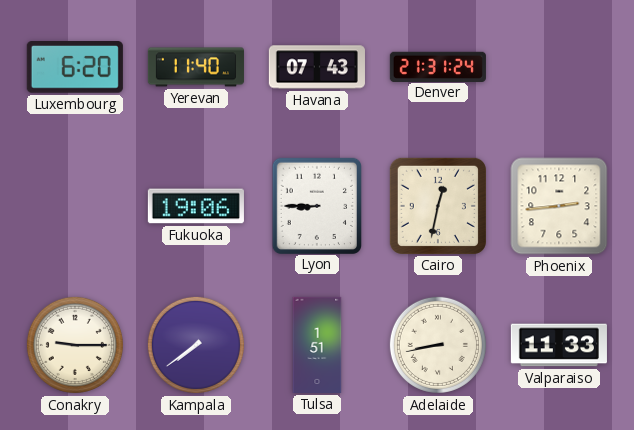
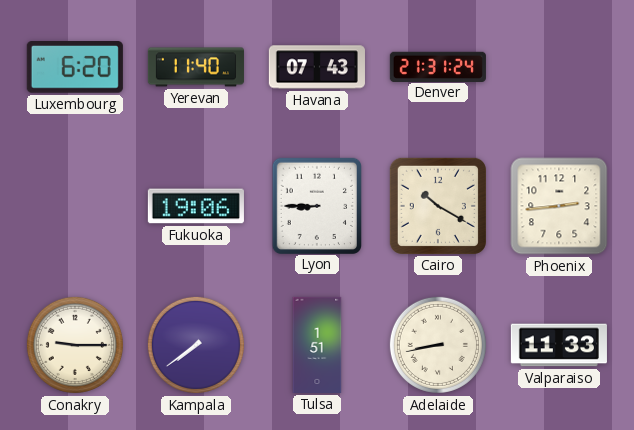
Cairo: 12:32 -> 10:20
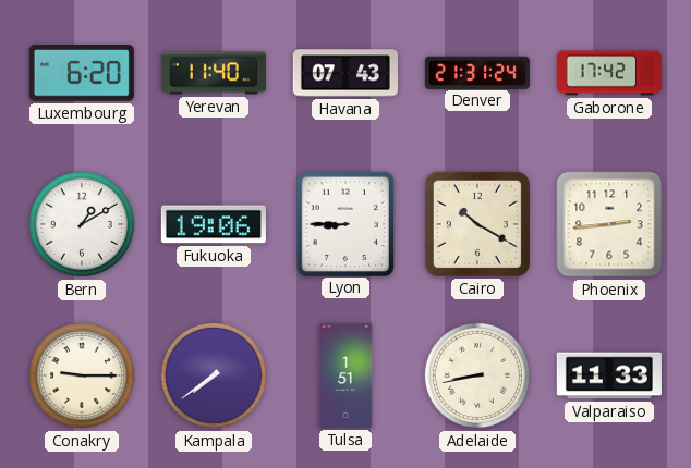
Gaborone: none -> 17:42
Bern: none -> 1:10
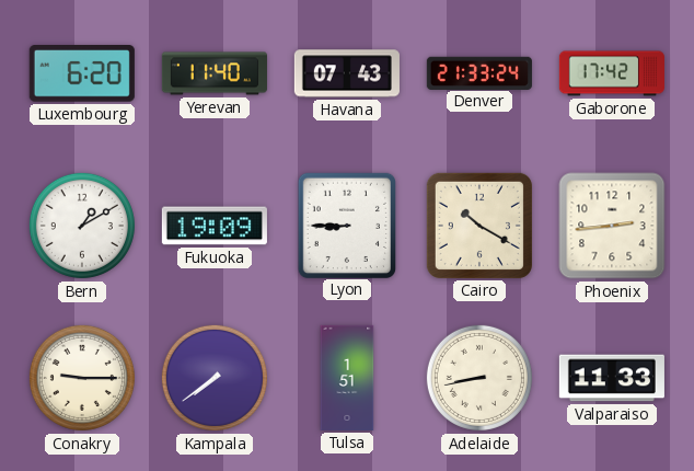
Denver: 21:31 -> 21:33
Fukuoka: 19:06 -> 19:09
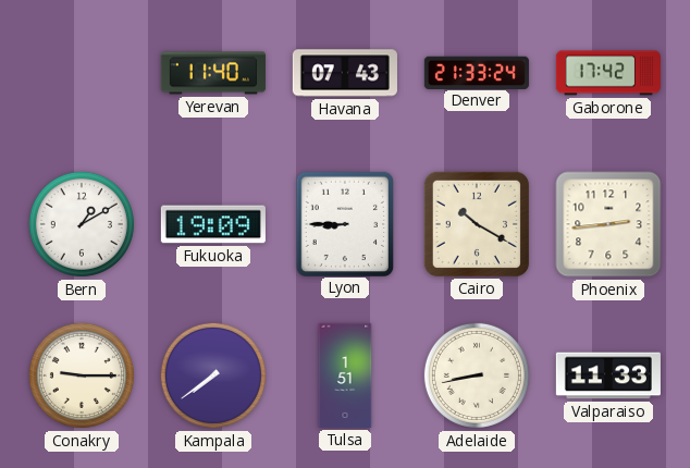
Luxembourg: 6:20 -> none
